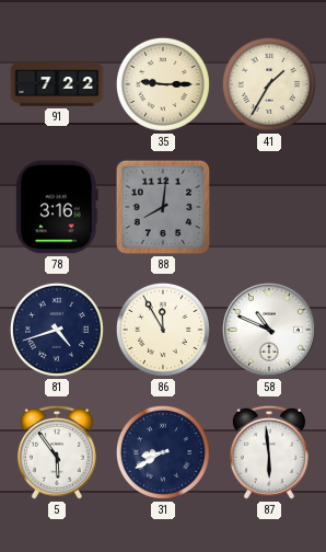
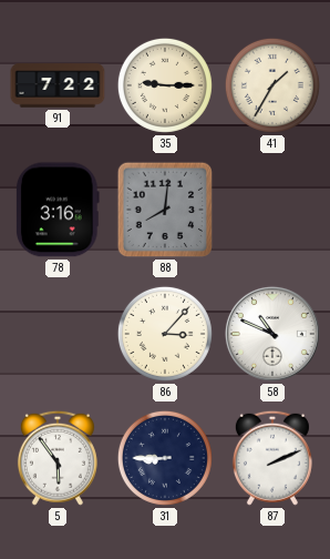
81: 4:42 -> none
86: 11:55 -> 3:07
31: 8:40 -> 8:45
87: 5:59 -> 2:11
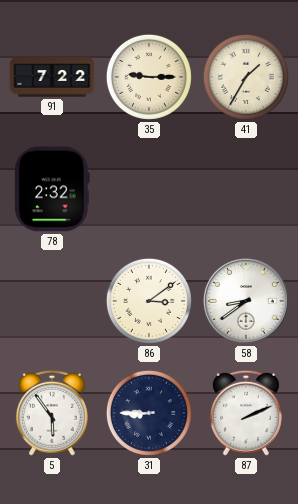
78: 3:16 -> 2:32
88: 8:01 -> none
86: 3:07 -> 3:09
58: 10:49 -> 8:39
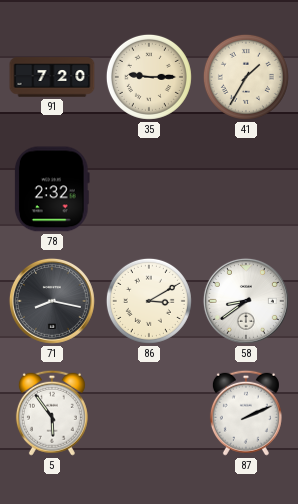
91: 7:22 -> 7:20
71: none -> 8:17
86: 3:09 -> 3:10
31: 8:45 -> none
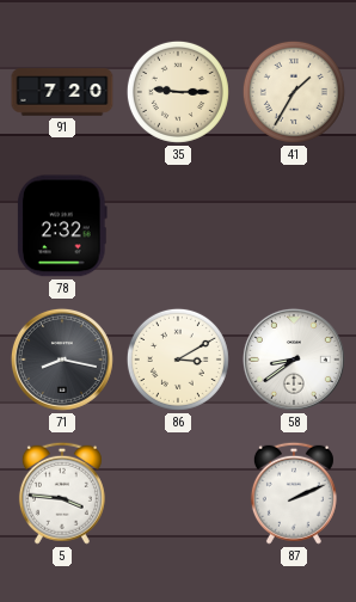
5: 5:54 -> 3:46
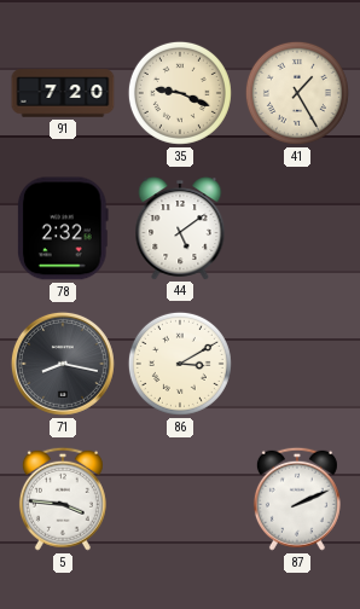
35: 9:15 -> 9:19
41: 1:35 -> 1:25
44: none -> 5:09
58: 8:39 -> none
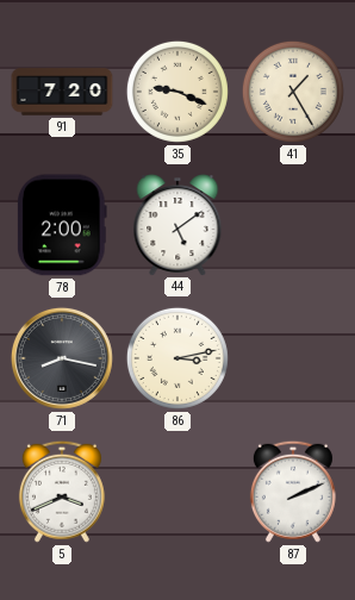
78: 2:32 -> 2:00
86: 3:10 -> 3:13
5: 3:46 -> 3:41
